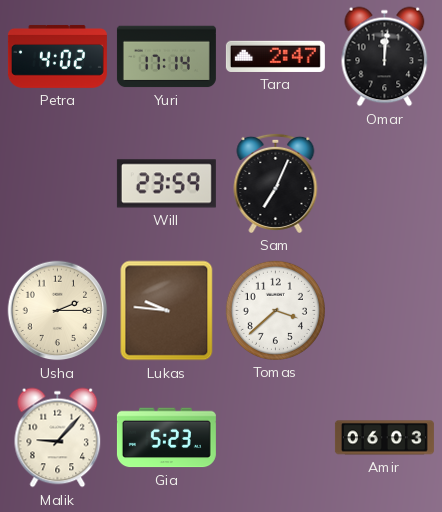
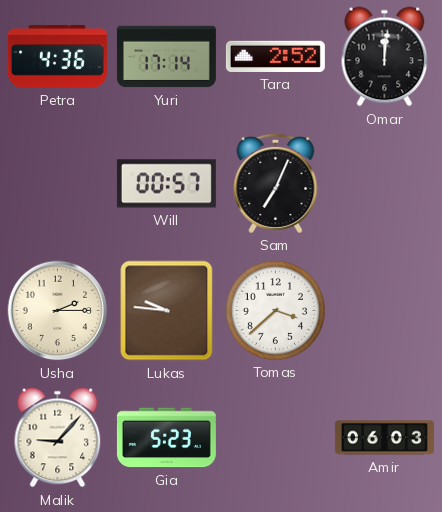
Petra: 4:02 -> 4:36
Tara: 2:47 -> 2:52
Will: 23:59 -> 00:57
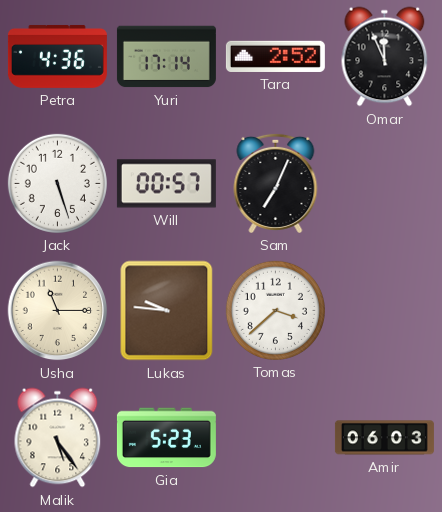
Omar: 12:01 -> 11:56
Jack: none -> 5:27
Usha: 2:15 -> 11:15
Malik: 9:07 -> 5:24
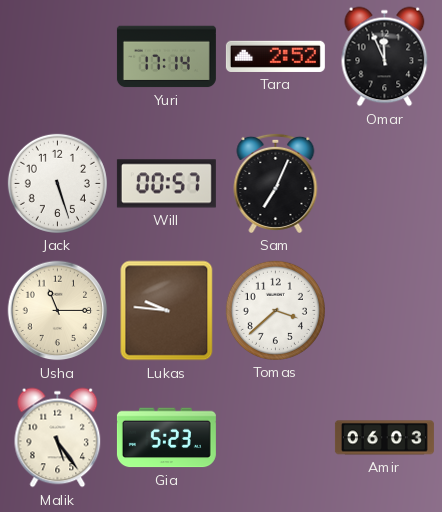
Petra: 4:36 -> none
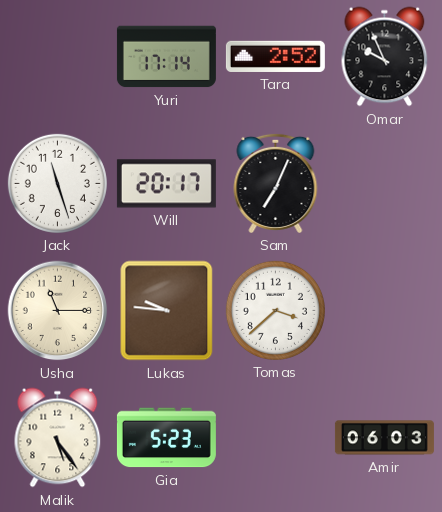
Omar: 11:56 -> 9:56
Jack: 5:27 -> 11:27
Will: 00:57 -> 20:17
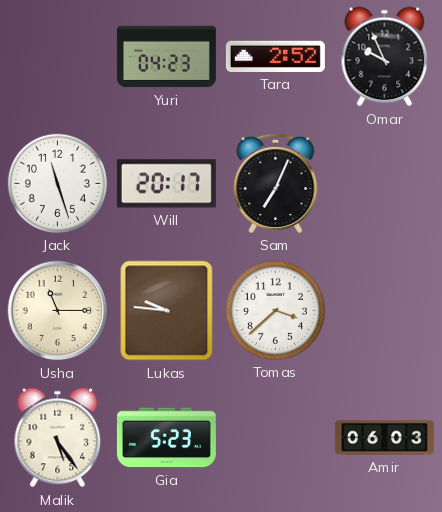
Yuri: 17:14 -> 04:23
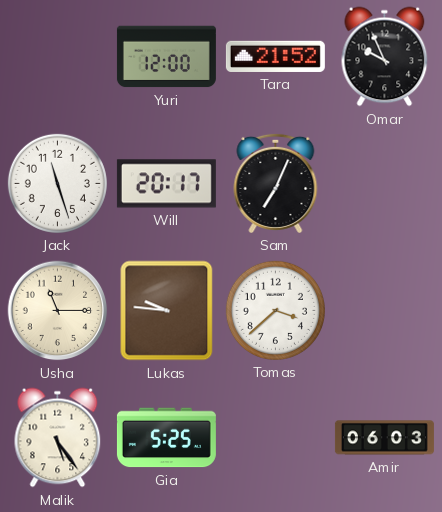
Yuri: 04:23 -> 12:00
Tara: 2:52 -> 21:52
Gia: 5:23 -> 5:25
